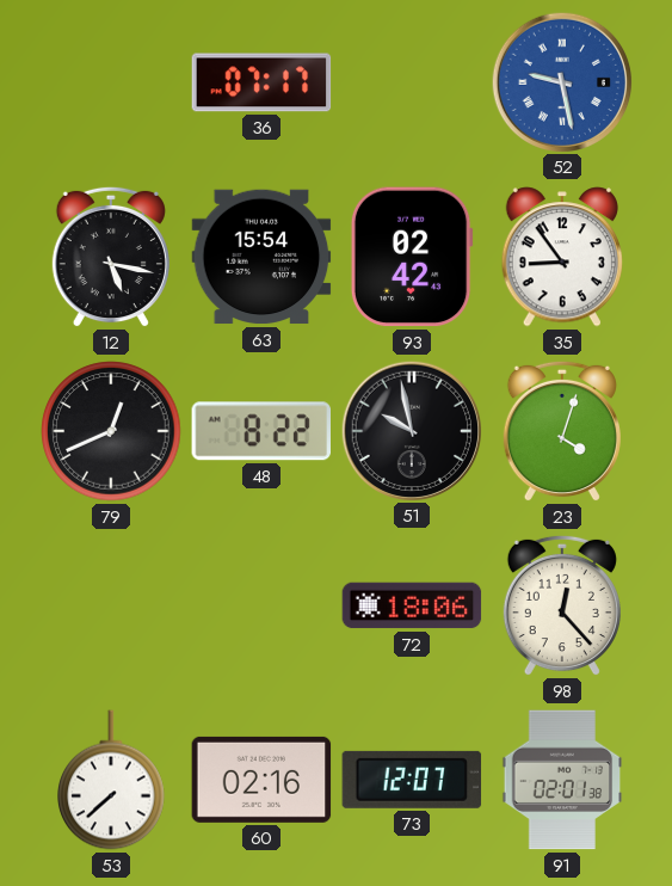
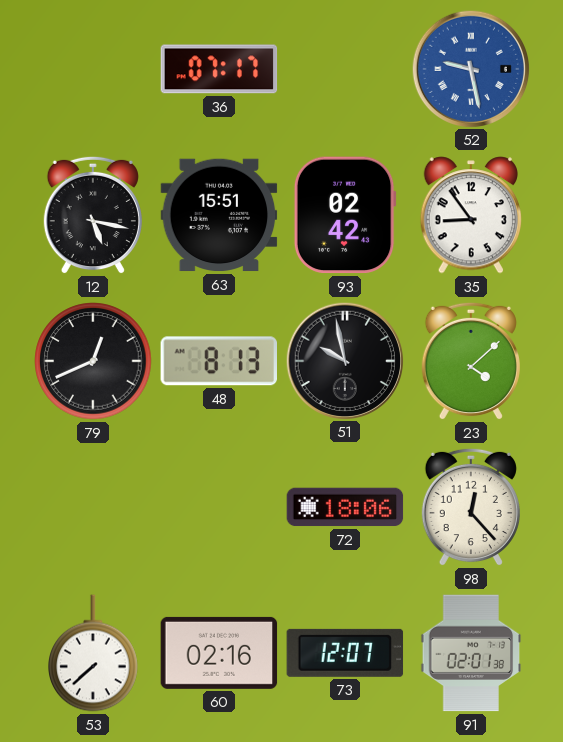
63: 15:54 -> 15:51
48: 8:22 -> 8:13
23: 4:03 -> 4:08
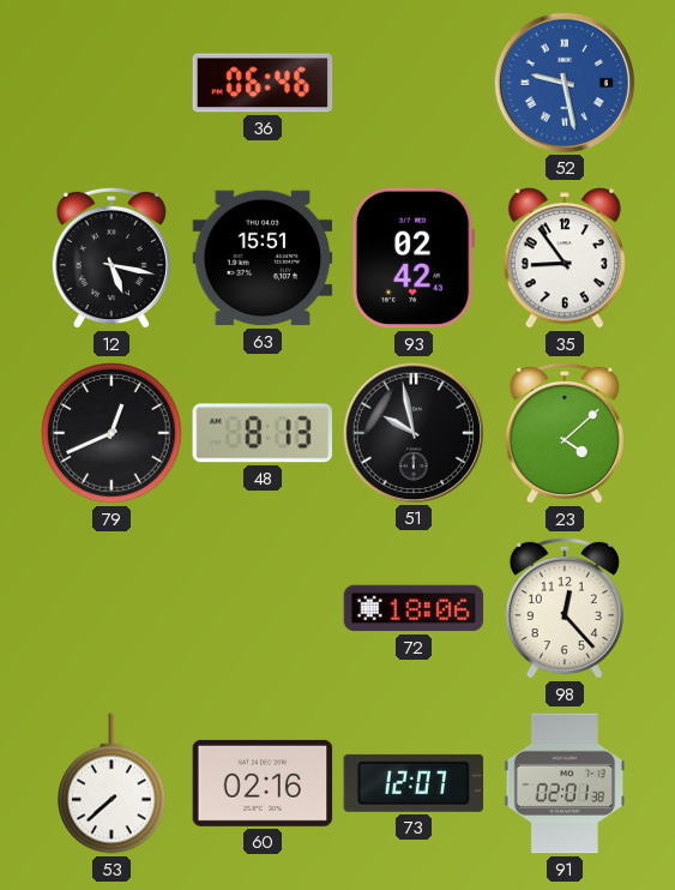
36: 07:17 -> 06:46
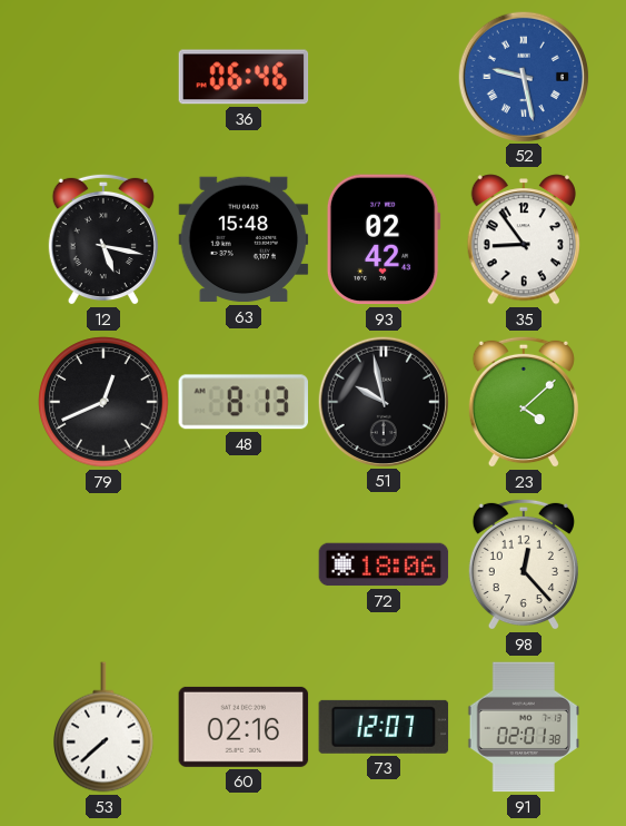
63: 15:51 -> 15:48
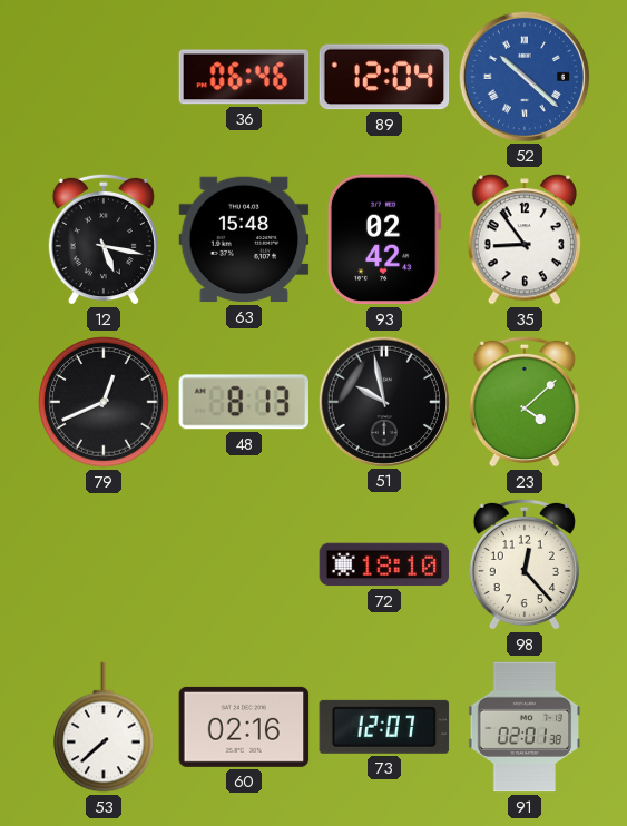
89: none -> 12:04
52: 9:28 -> 10:22
72: 18:06 -> 18:10
